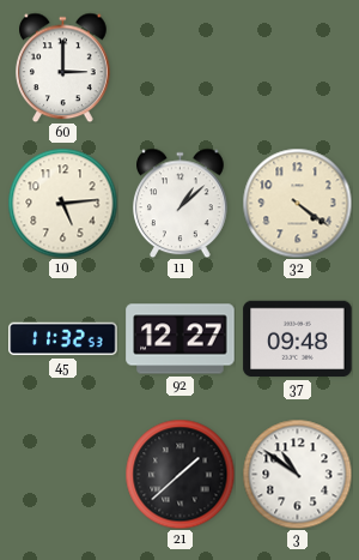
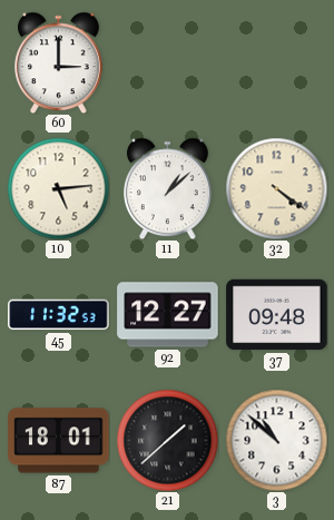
87: none -> 18:01
3: 10:51 -> 10:52
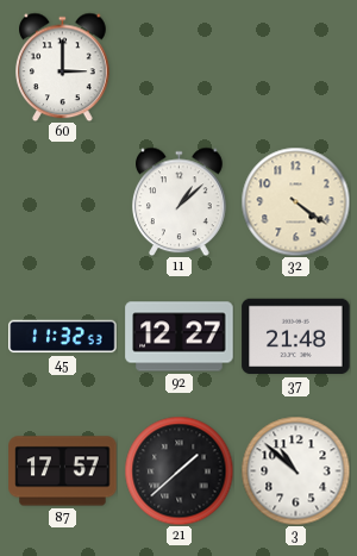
10: 5:14 -> none
37: 09:48 -> 21:48
87: 18:01 -> 17:57
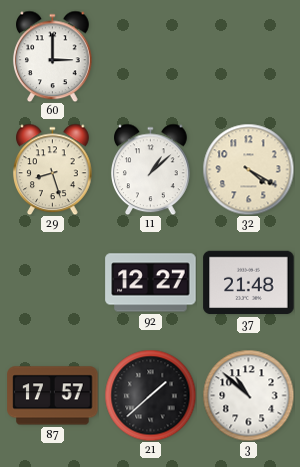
29: none -> 8:27
32: 4:21 -> 4:20
45: 11:32 -> none
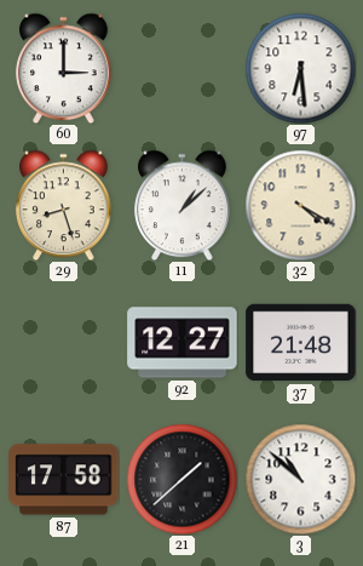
97: none -> 6:29
87: 17:57 -> 17:58
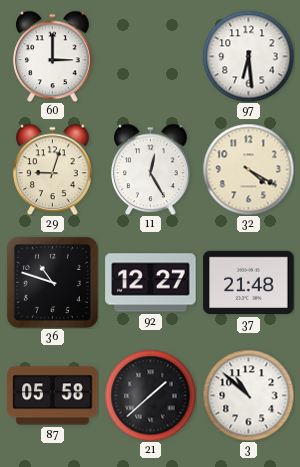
29: 8:27 -> 9:03
11: 1:08 -> 12:25
36: none -> 10:48
87: 17:58 -> 05:58
